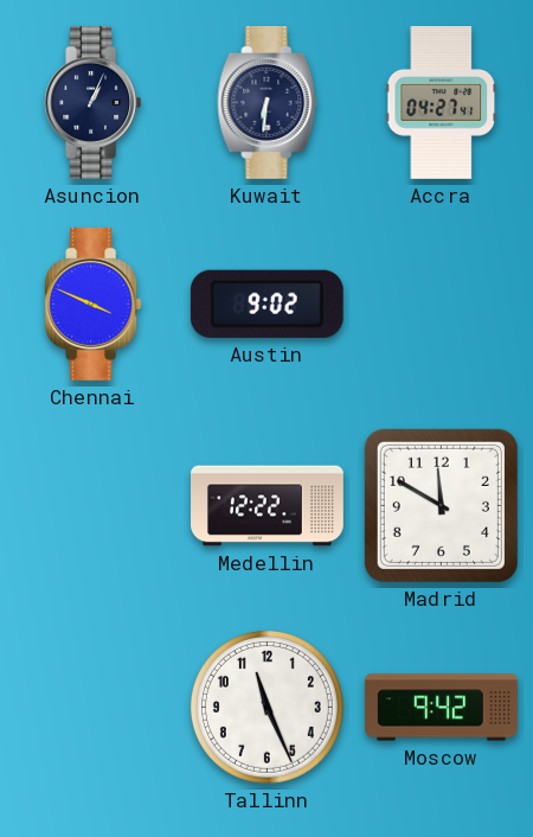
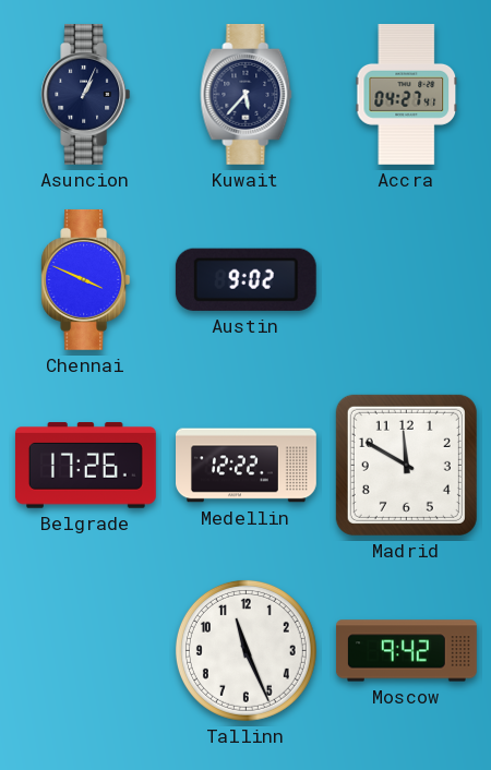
Kuwait: 6:31 -> 5:37
Belgrade: none -> 17:26
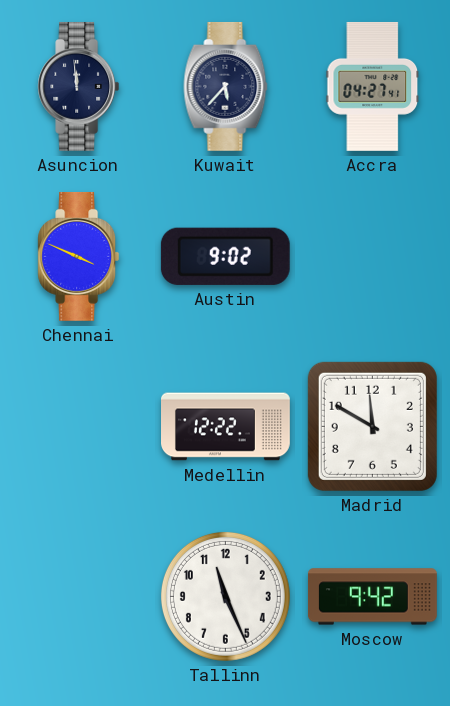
Asuncion: 1:04 -> 11:59
Belgrade: 17:26 -> none
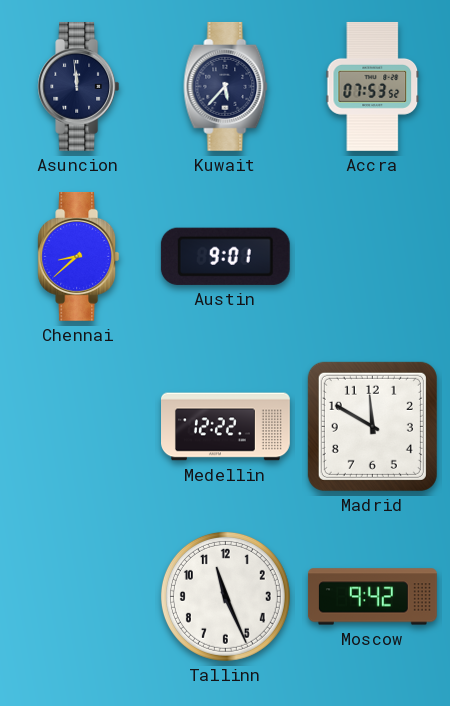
Accra: 04:27 -> 07:53
Chennai: 3:49 -> 8:38
Austin: 9:02 -> 9:01
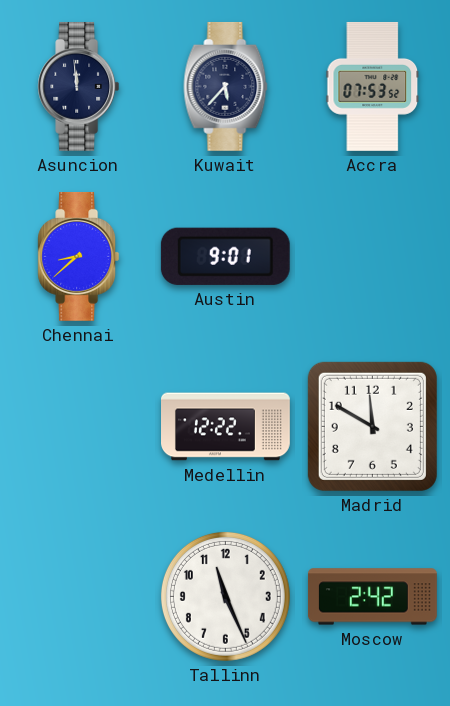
Moscow: 9:42 -> 2:42
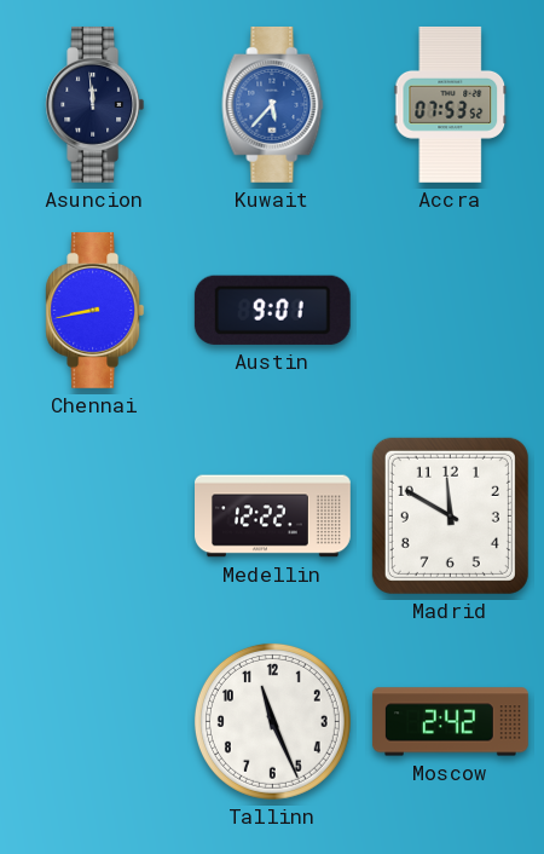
Kuwait dial: navy -> blue
Chennai: 8:38 -> 8:43
